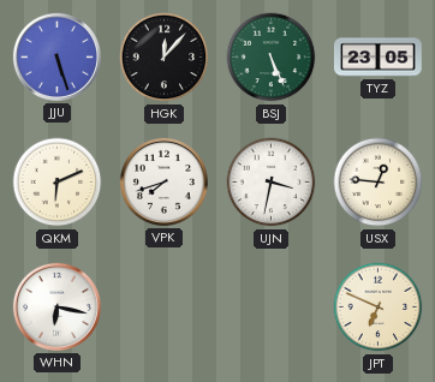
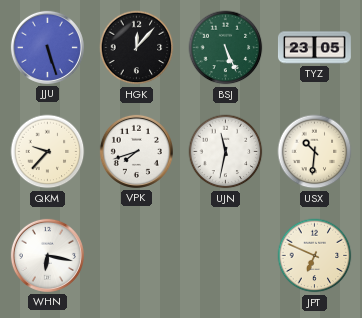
QKM: 6:11 -> 9:37
UJN: 3:32 -> 11:32
USX: 12:46 -> 10:31
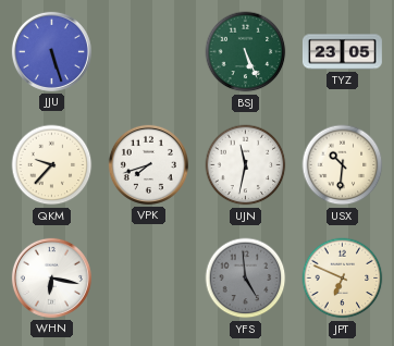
HGK: 12:07 -> none
YFS: none -> 4:59
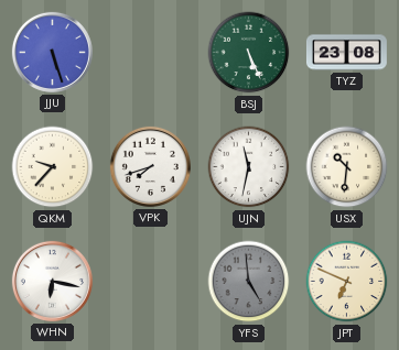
TYZ: 23:05 -> 23:08
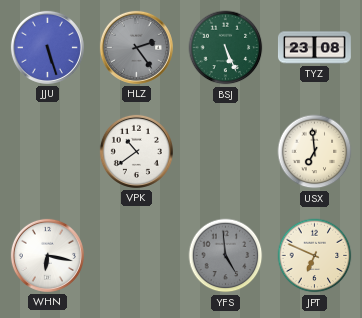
HLZ: none -> 2:24
QKM: 9:37 -> none
VPK: 7:42 -> 10:39
UJN: 11:32 -> none
USX: 10:31 -> 6:59
